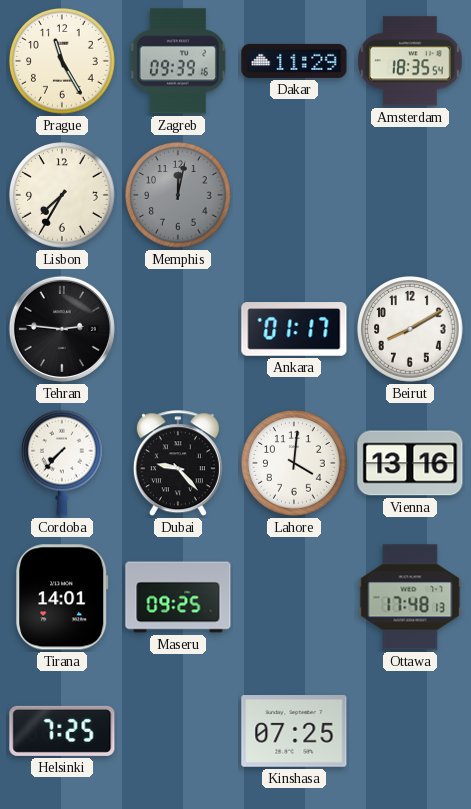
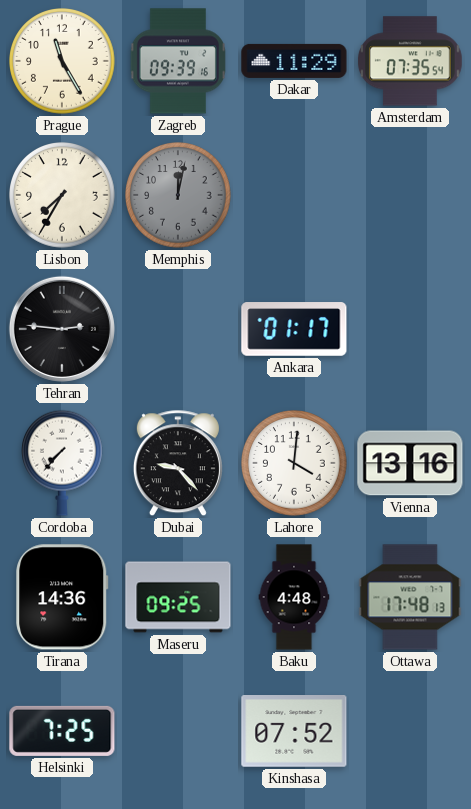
Amsterdam: 18:35 -> 07:35
Beirut: 8:10 -> none
Tirana: 14:01 -> 14:36
Baku: none -> 4:48
Kinshasa: 07:25 -> 07:52
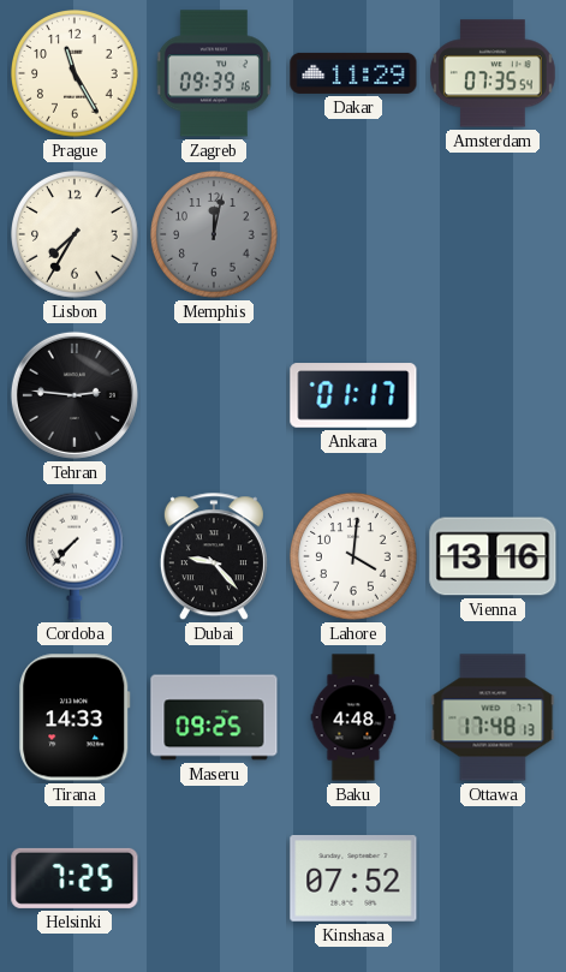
Tirana: 14:36 -> 14:33
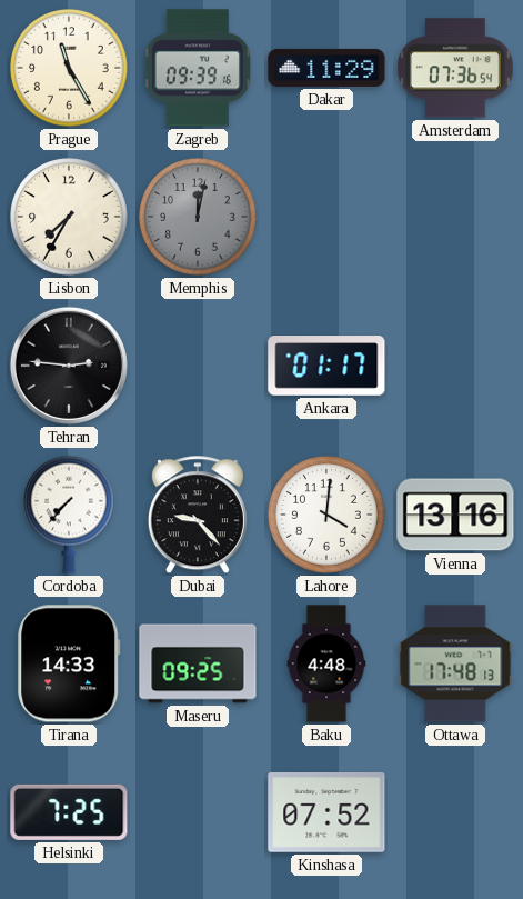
Amsterdam: 07:35 -> 07:36
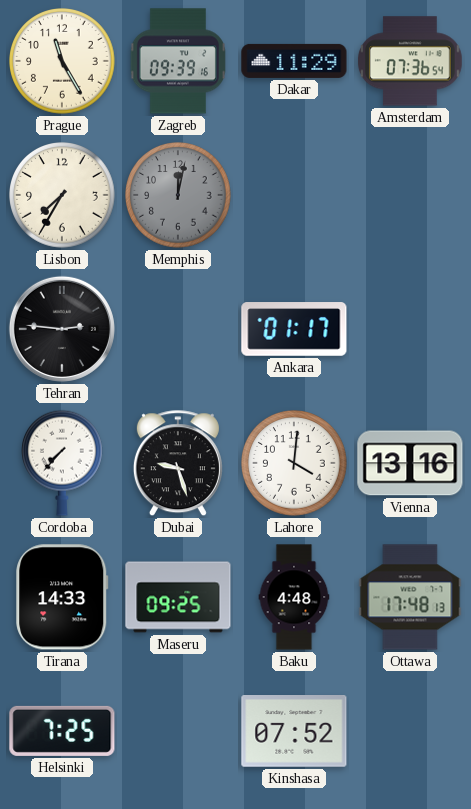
Dubai: 9:23 -> 9:27
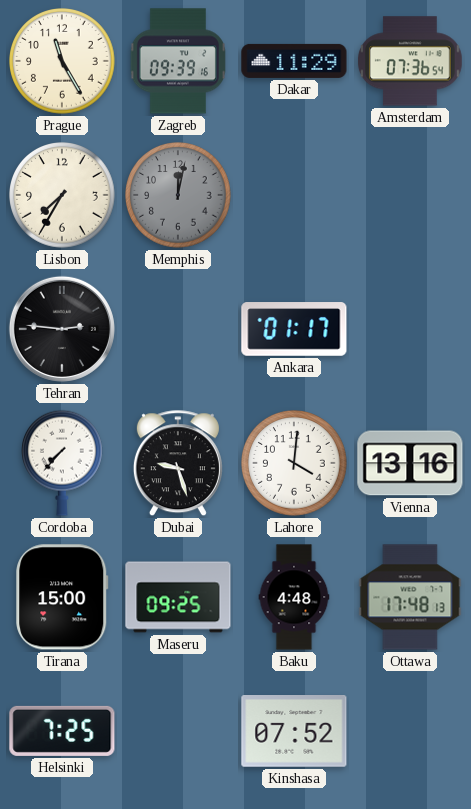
Tirana: 14:33 -> 15:00
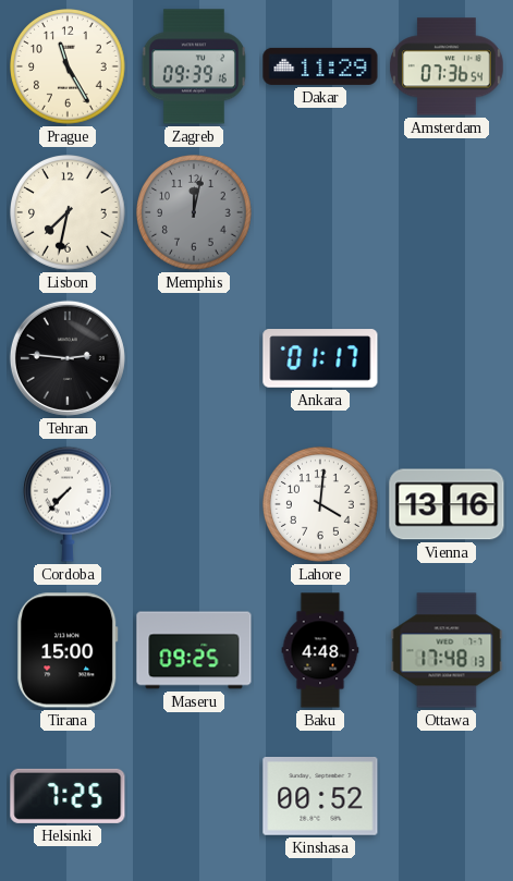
Lisbon: 7:35 -> 7:32
Dubai: 9:27 -> none
Kinshasa: 07:52 -> 00:52
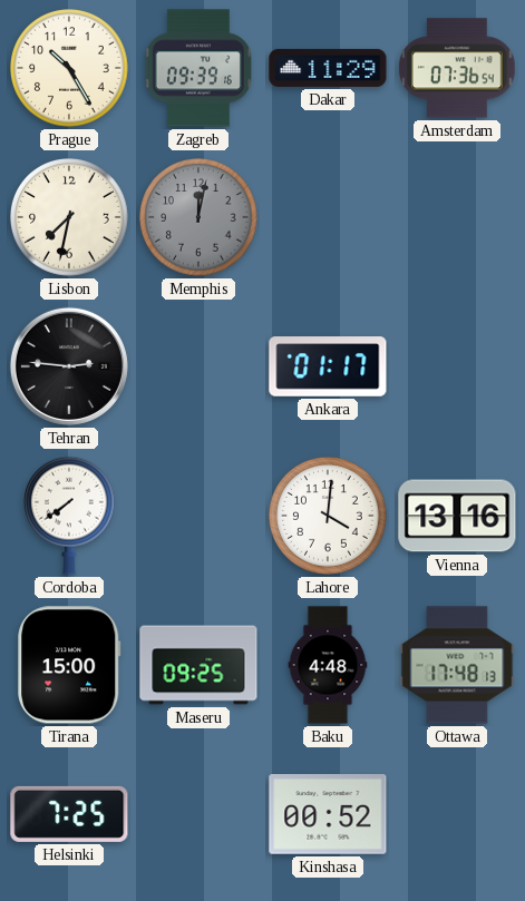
Prague: 11:25 -> 10:25
Cordoba: 7:37 -> 7:39
